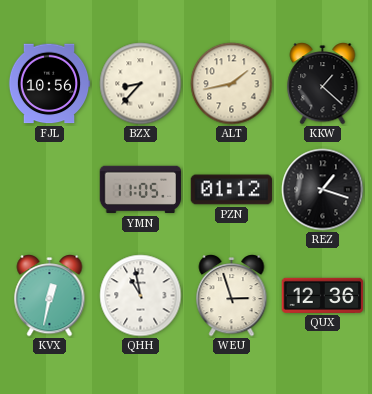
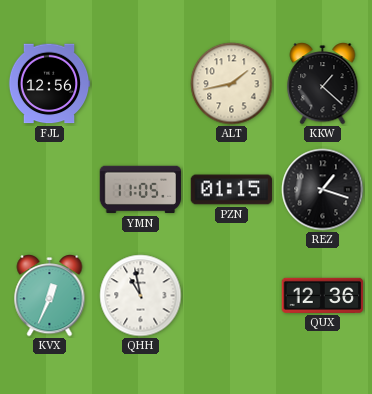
FJL: 10:56 -> 12:56
BZX: 8:37 -> none
PZN: 01:12 -> 01:15
KVX: 12:32 -> 12:34
WEU: 2:57 -> none
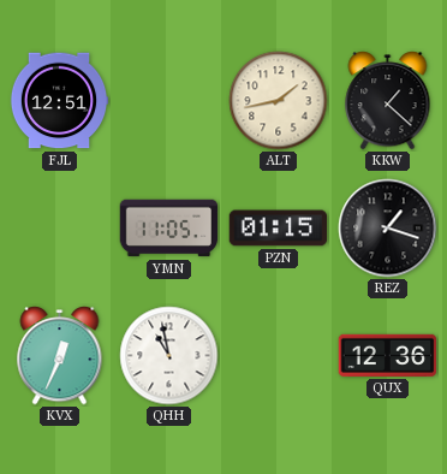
FJL: 12:56 -> 12:51
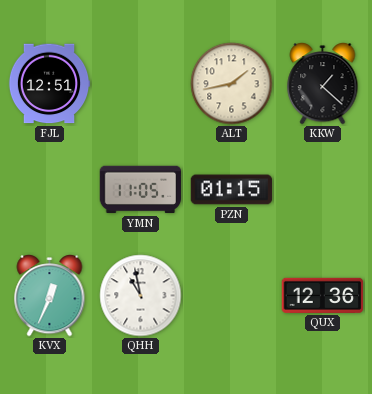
REZ: 1:18 -> none
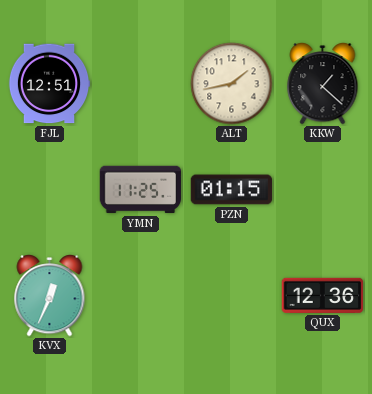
YMN: 11:05 -> 11:25
QHH: 10:58 -> none
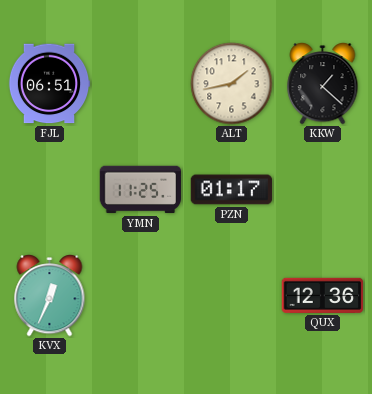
FJL: 12:51 -> 06:51
PZN: 01:15 -> 01:17
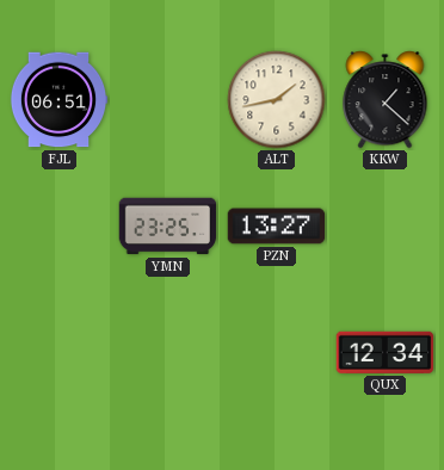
YMN: 11:25 -> 23:25
PZN: 01:17 -> 13:27
KVX: 12:34 -> none
QUX: 12:36 -> 12:34
